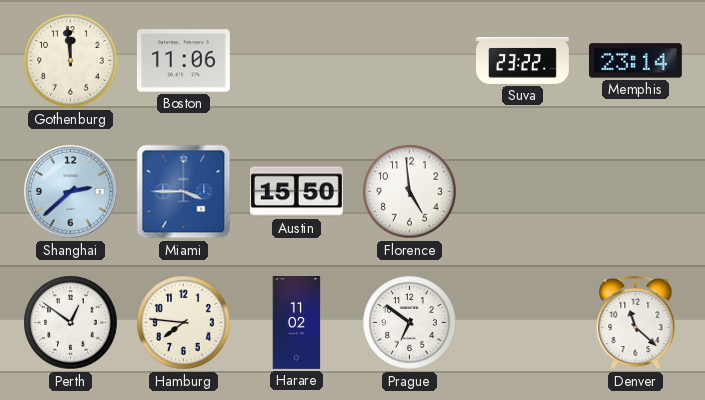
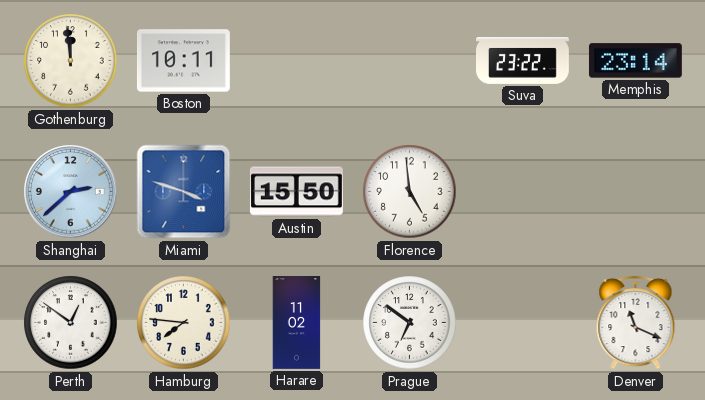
Boston: 11:06 -> 10:11
Miami: 3:45 -> 3:48
Denver: 11:22 -> 11:19
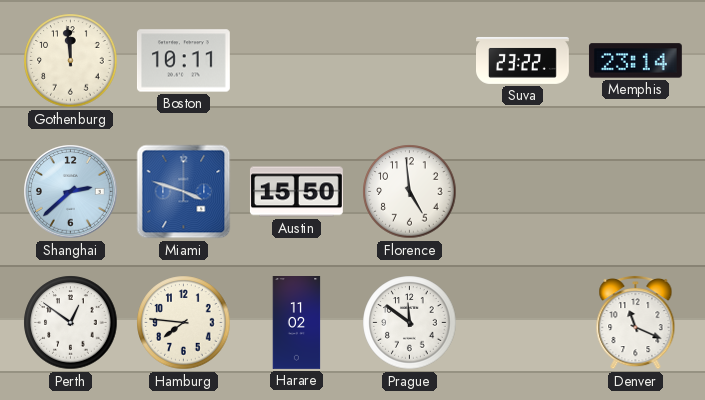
Prague: 6:51 -> 11:51
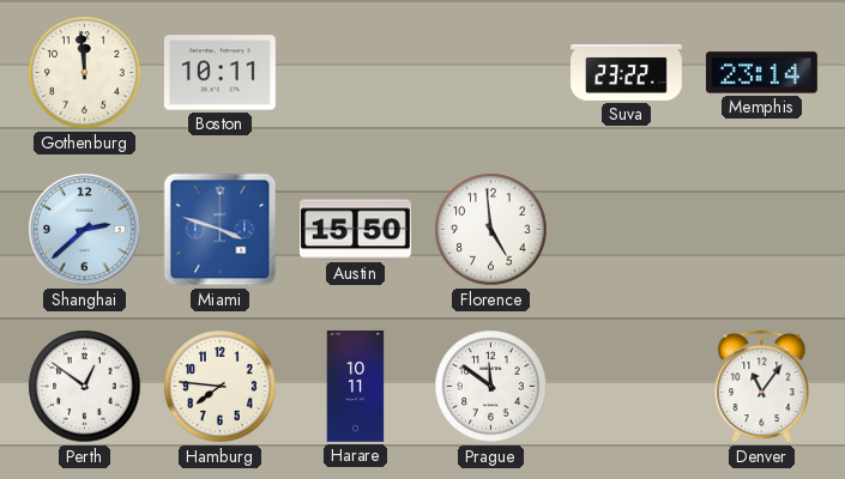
Harare: 11:02 -> 10:11
Denver: 11:19 -> 11:06
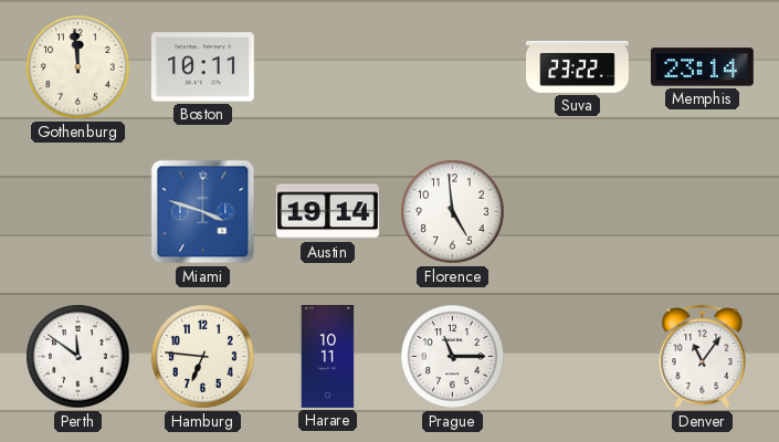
Shanghai: 2:38 -> none
Austin: 15:50 -> 19:14
Perth: 12:51 -> 11:51
Hamburg: 7:46 -> 6:46
Prague: 11:51 -> 11:15
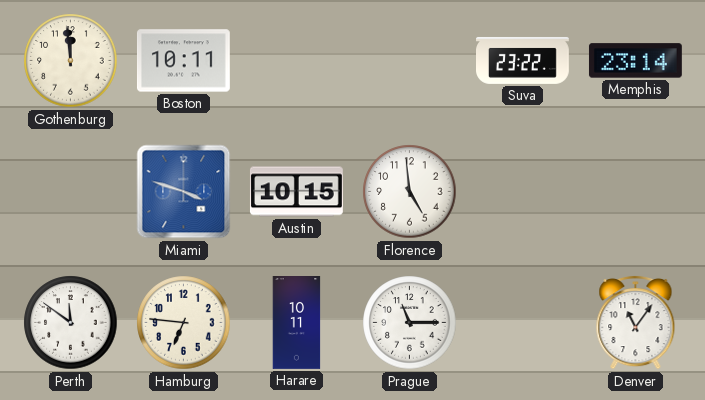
Austin: 19:14 -> 10:15
